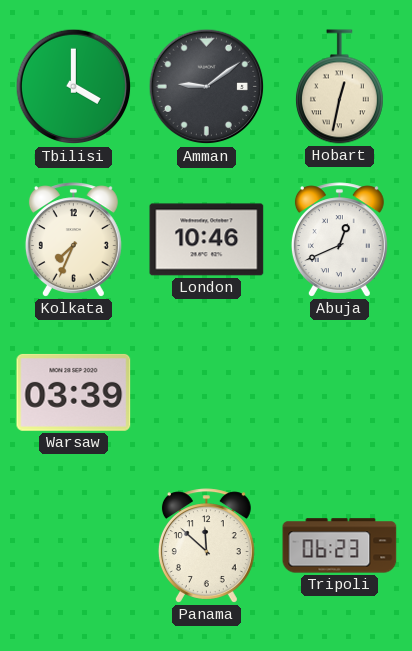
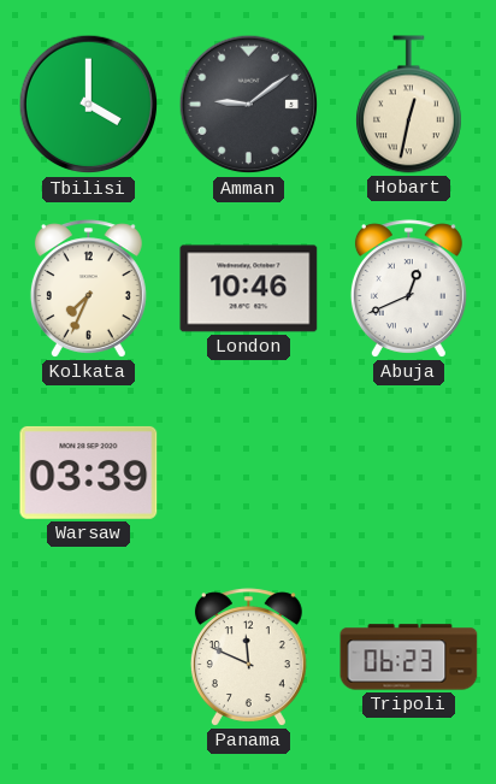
Panama: 11:52 -> 11:49
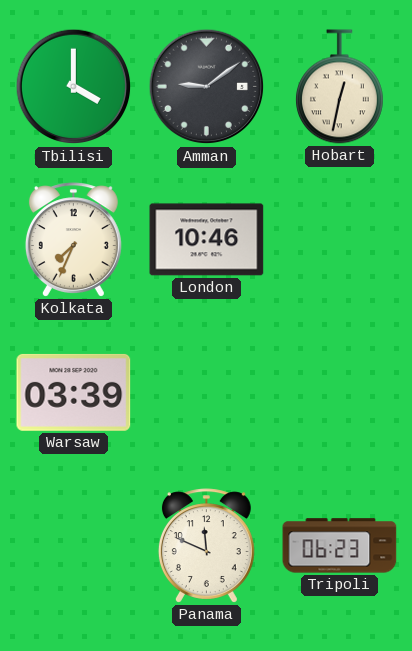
Abuja: 12:41 -> none
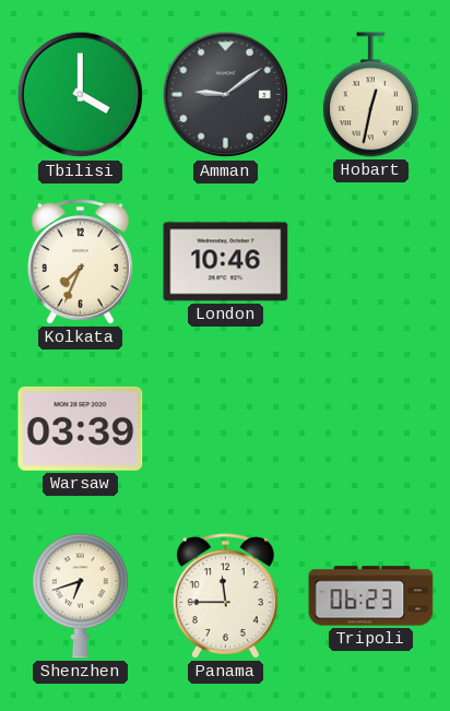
Shenzhen: none -> 6:42
Panama: 11:49 -> 11:45
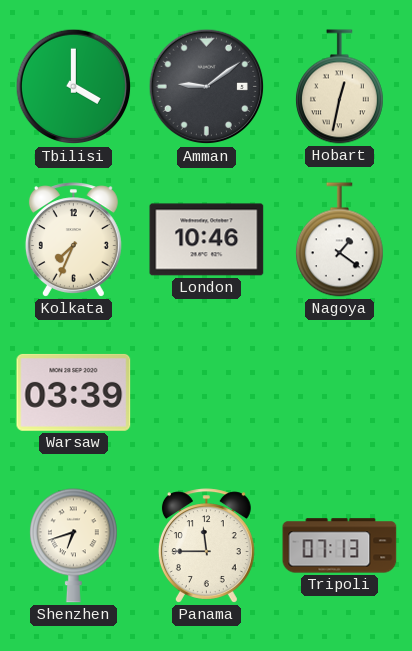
Nagoya: none -> 1:21
Tripoli: 06:23 -> 07:13
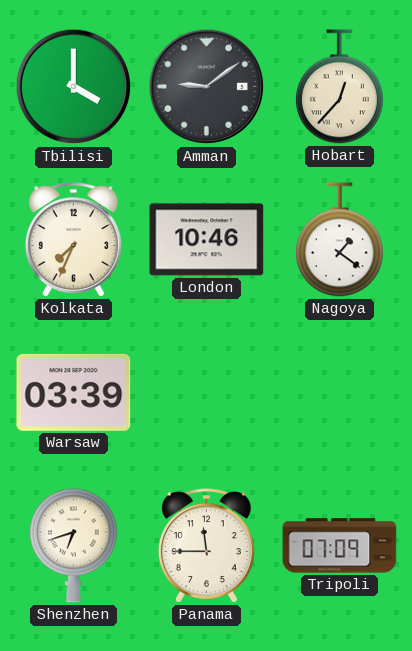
Hobart: 12:32 -> 12:37
Tripoli: 07:13 -> 07:09
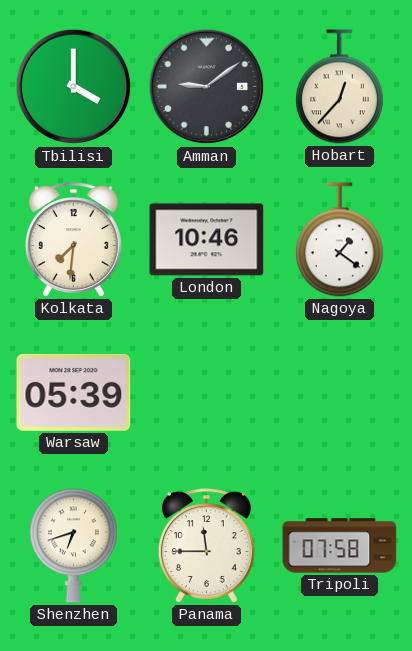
Kolkata: 7:34 -> 7:31
Warsaw: 03:39 -> 05:39
Tripoli: 07:09 -> 07:58
